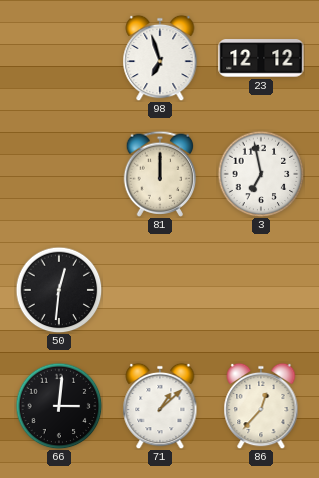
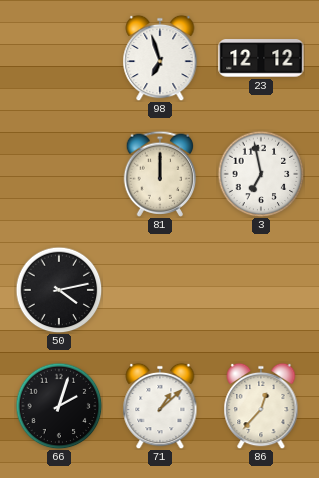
50: 12:31 -> 4:13
66: 3:01 -> 2:03
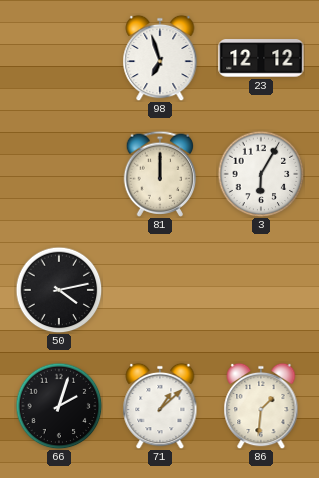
3: 6:58 -> 6:05
86: 12:37 -> 1:31
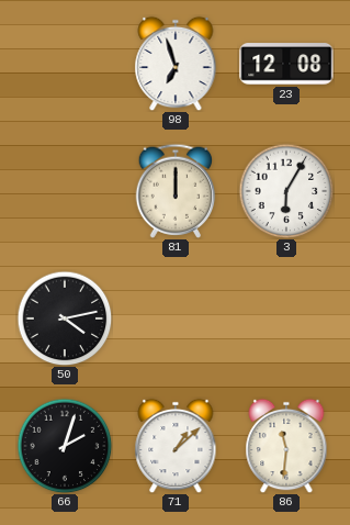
23: 12:12 -> 12:08
86: 1:31 -> 11:31
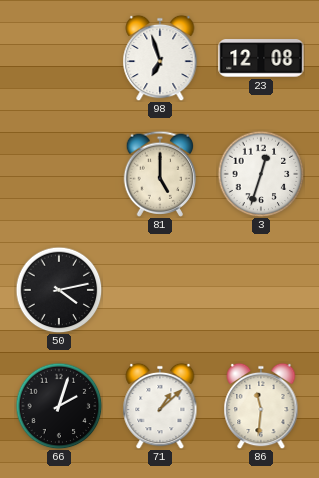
81: 12:00 -> 5:00
3: 6:05 -> 12:33
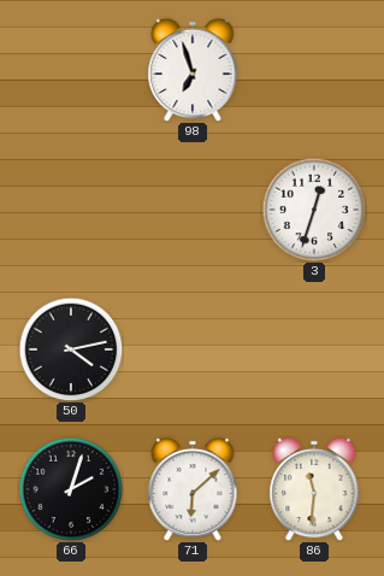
23: 12:08 -> none
81: 5:00 -> none
71: 1:08 -> 6:08
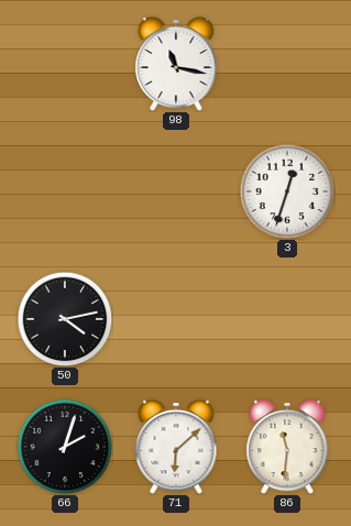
98: 6:57 -> 11:17
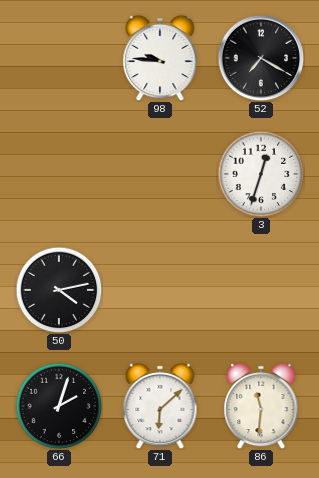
98: 11:17 -> 9:46
52: none -> 7:20
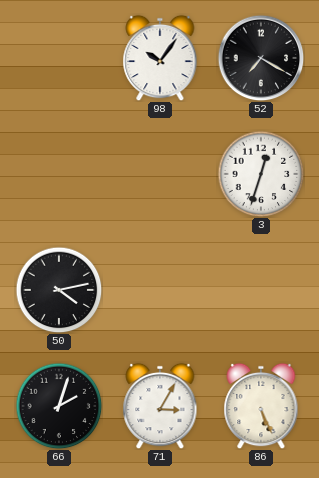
98: 9:46 -> 10:06
71: 6:08 -> 3:05
86: 11:31 -> 5:26
